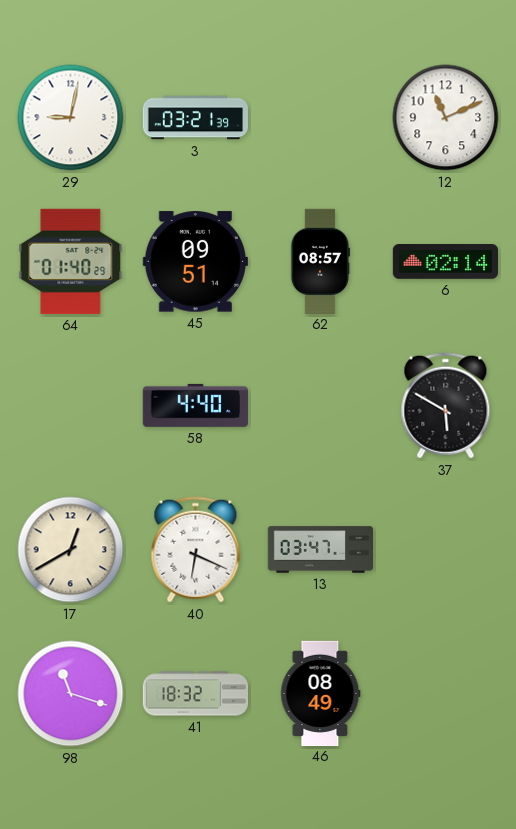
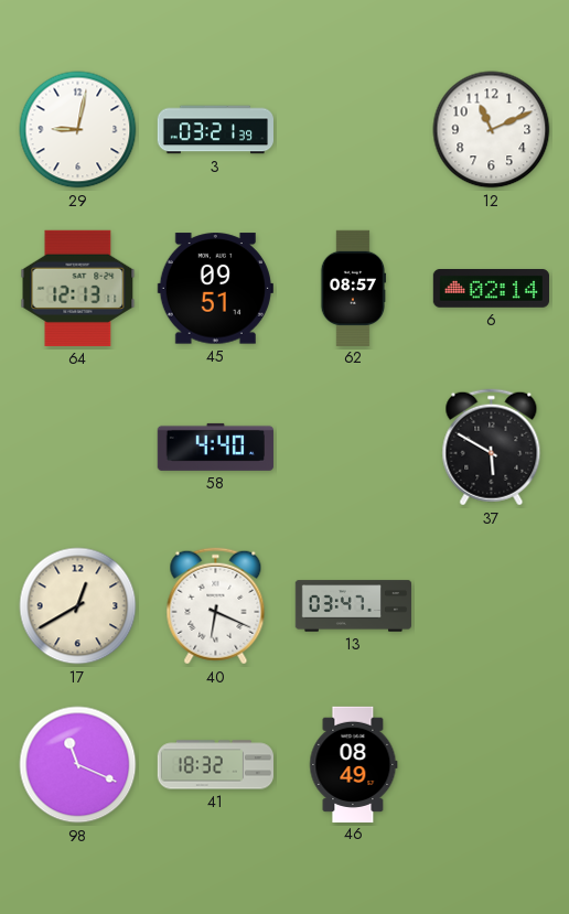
64: 01:40 -> 12:13
98: 11:18 -> 11:19
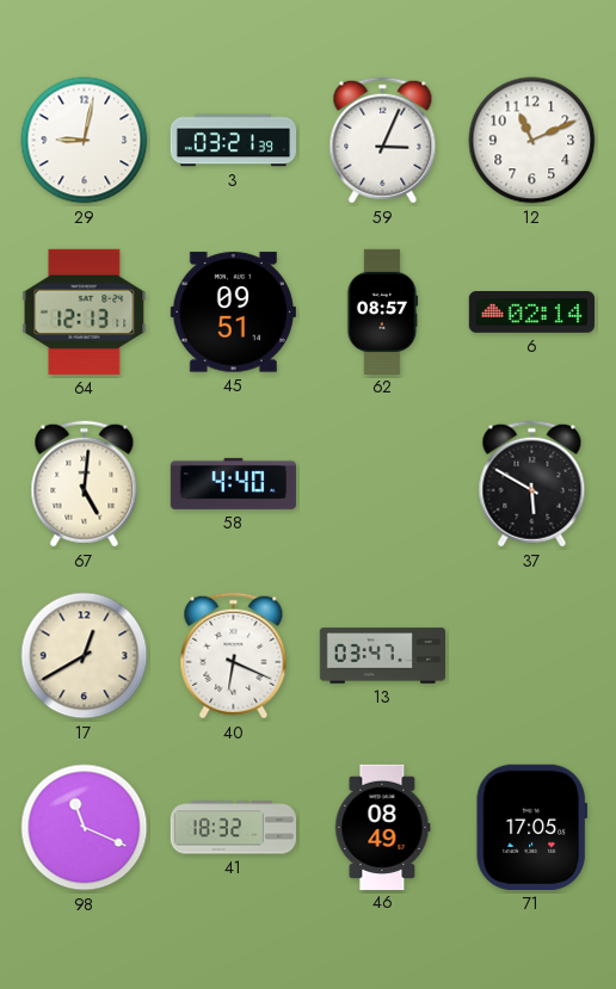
59: none -> 3:04
67: none -> 5:01
71: none -> 17:05
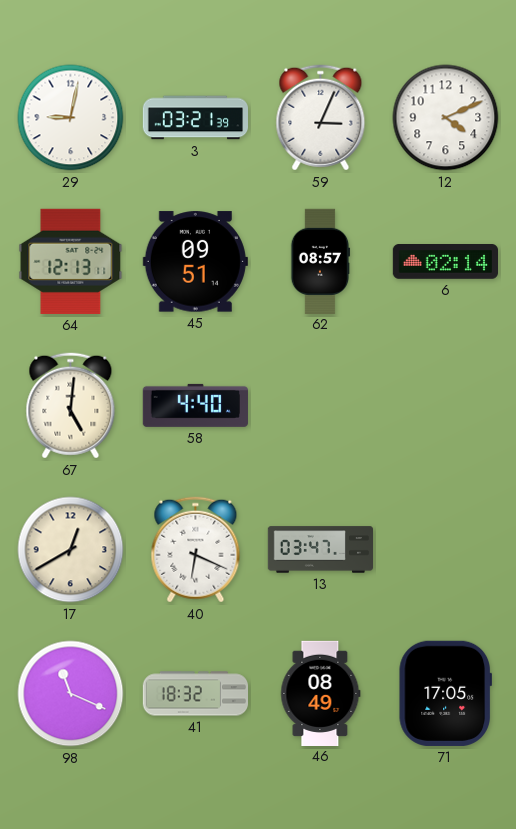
12: 11:11 -> 4:11
37: 5:50 -> none
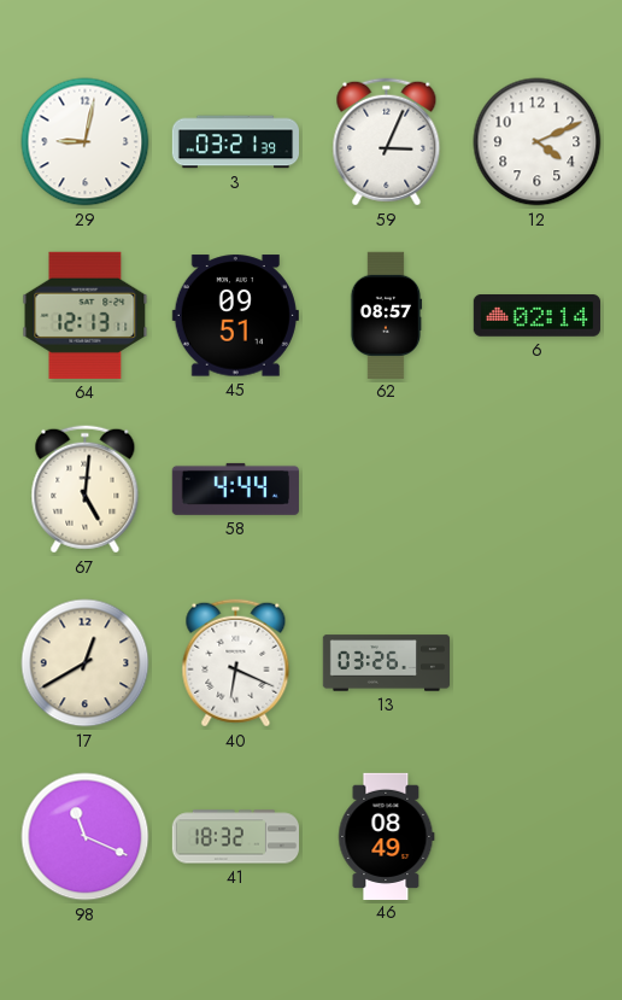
58: 4:40 -> 4:44
13: 03:47 -> 03:26
71: 17:05 -> none
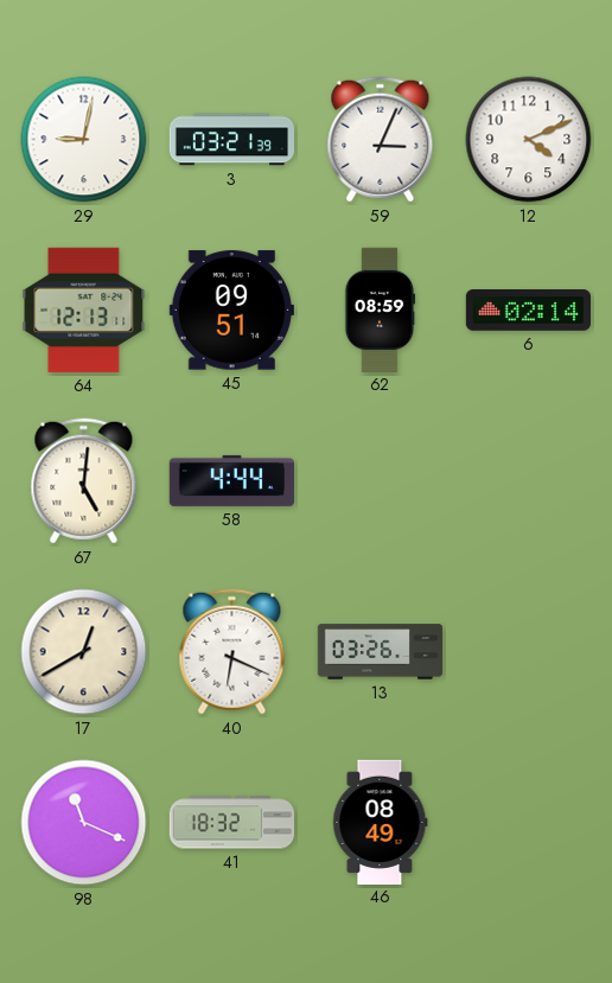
62: 08:57 -> 08:59
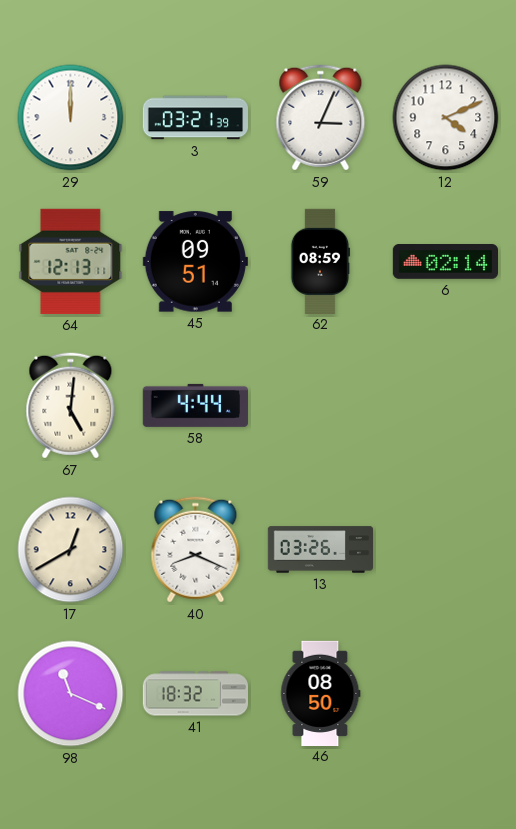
29: 9:02 -> 12:00
40: 6:19 -> 8:19
46: 08:49 -> 08:50
